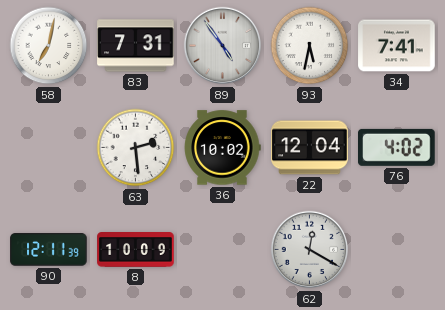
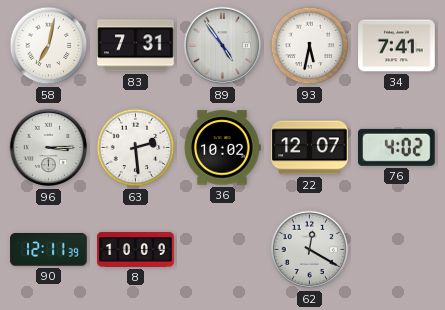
96: none -> 3:15
22: 12:04 -> 12:07
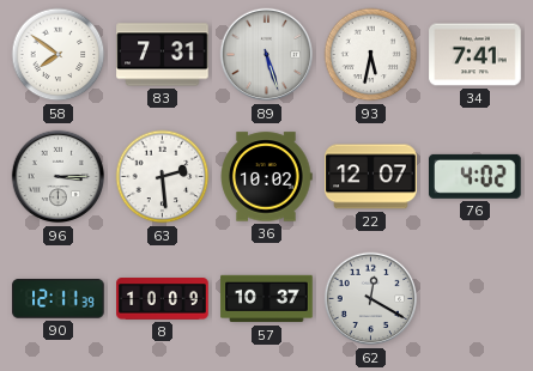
58: 7:02 -> 7:51
89: 4:54 -> 5:27
57: none -> 10:37
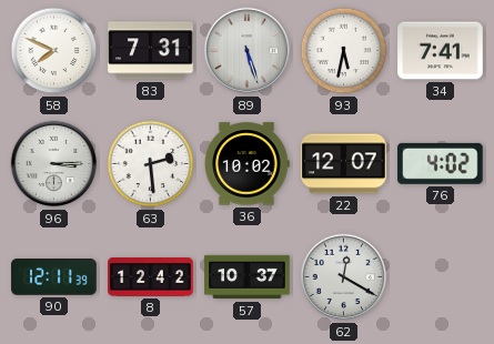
58: 7:51 -> 7:49
8: 10:09 -> 12:42
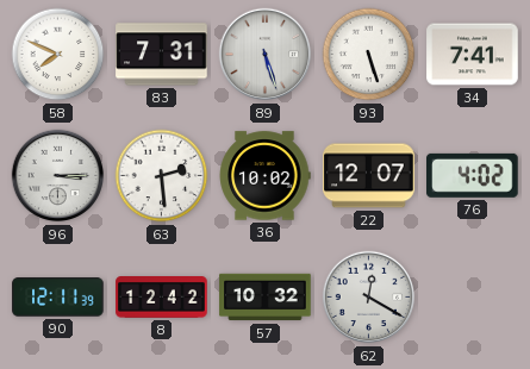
93: 5:32 -> 5:27
57: 10:37 -> 10:32
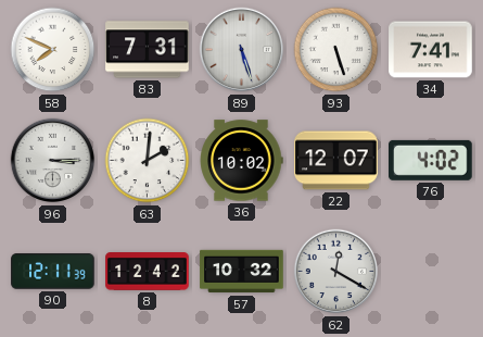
63: 2:29 -> 2:01
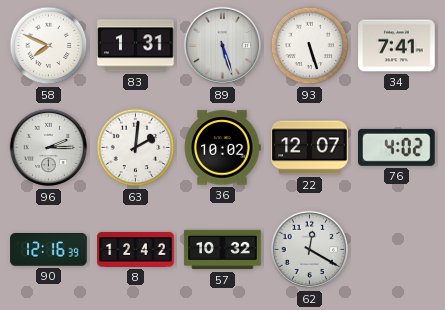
83: 7:31 -> 1:31
96: 3:15 -> 2:15
90: 12:11 -> 12:16
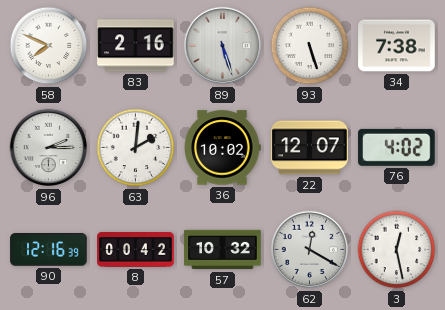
83: 1:31 -> 2:16
34: 7:41 -> 7:38
8: 12:42 -> 00:42
3: none -> 12:28
